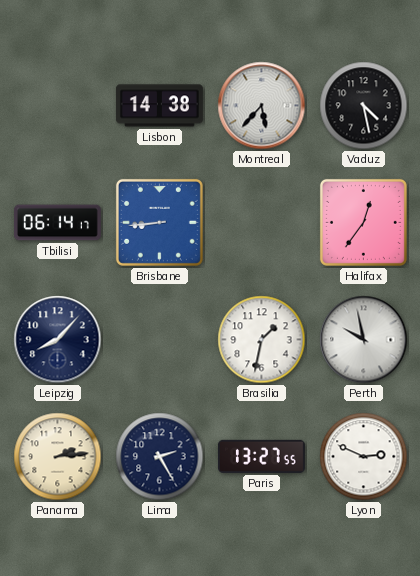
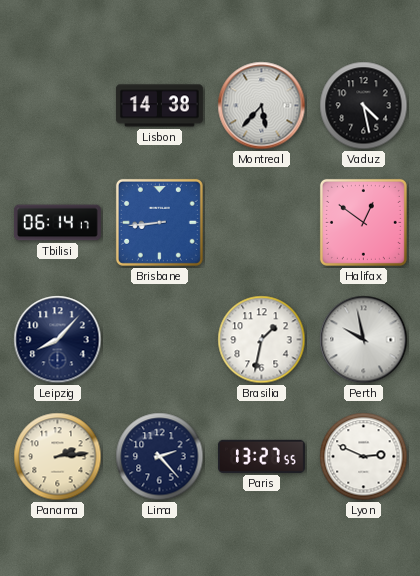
Halifax: 12:36 -> 12:51
Lima: 2:25 -> 2:23
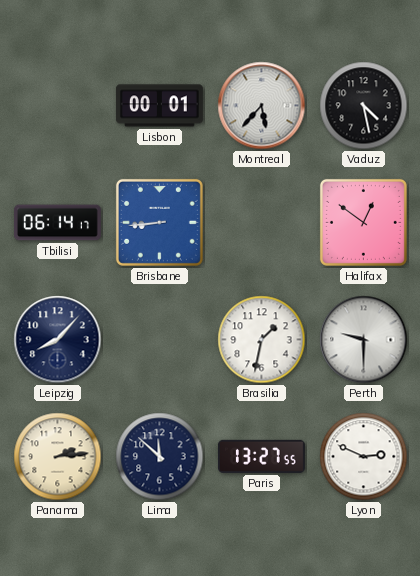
Lisbon: 14:38 -> 00:01
Perth: 9:58 -> 9:30
Lima: 2:23 -> 11:52
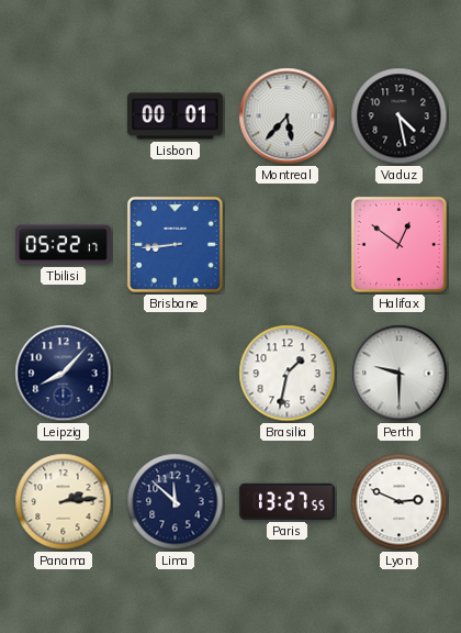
Tbilisi: 06:14 -> 05:22
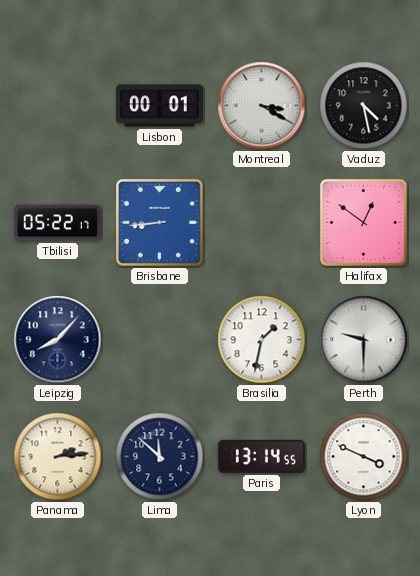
Montreal: 5:37 -> 3:20
Paris: 13:27 -> 13:14
Lyon: 2:49 -> 3:49
